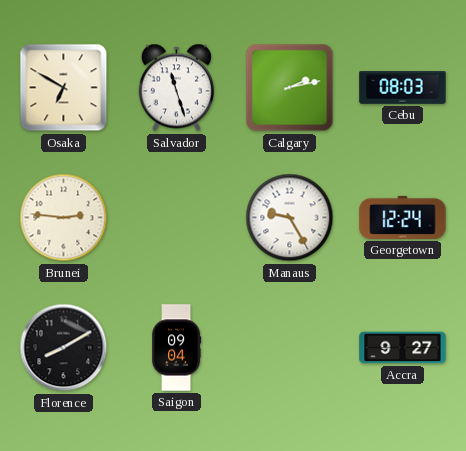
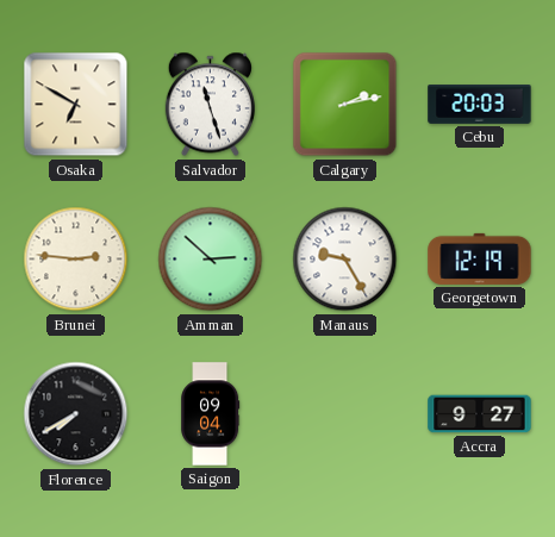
Cebu: 08:03 -> 20:03
Amman: none -> 2:52
Georgetown: 12:24 -> 12:19
Florence: 8:10 -> 7:40
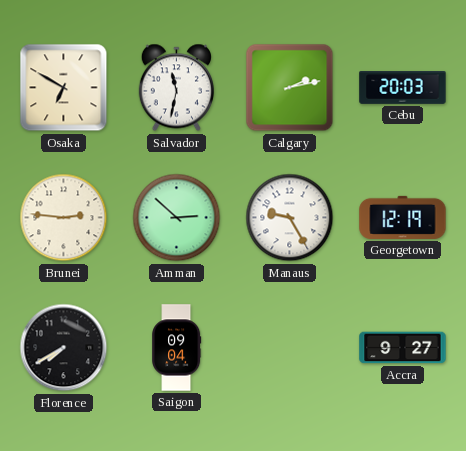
Salvador: 11:27 -> 11:32
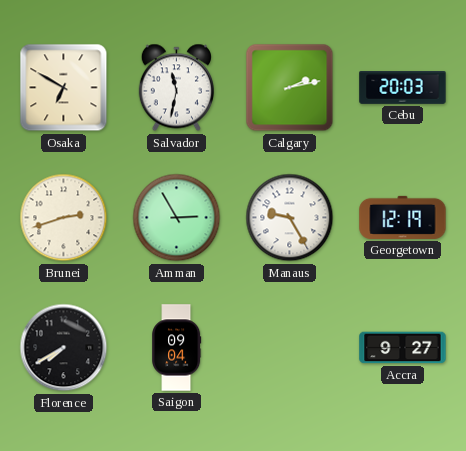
Brunei: 2:46 -> 2:42
Amman: 2:52 -> 2:55
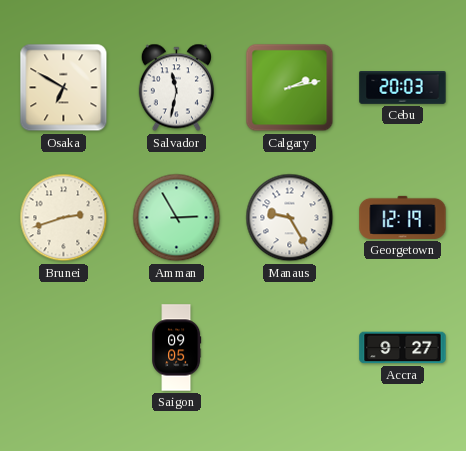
Florence: 7:40 -> none
Saigon: 09:04 -> 09:05
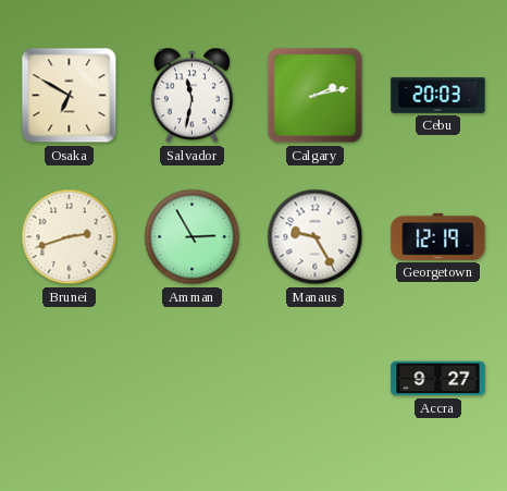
Saigon: 09:05 -> none
